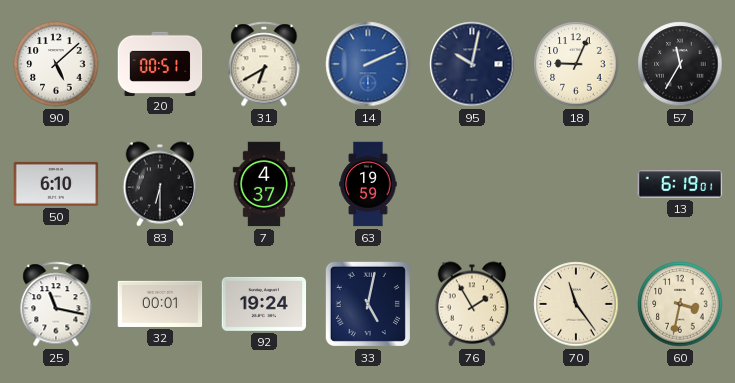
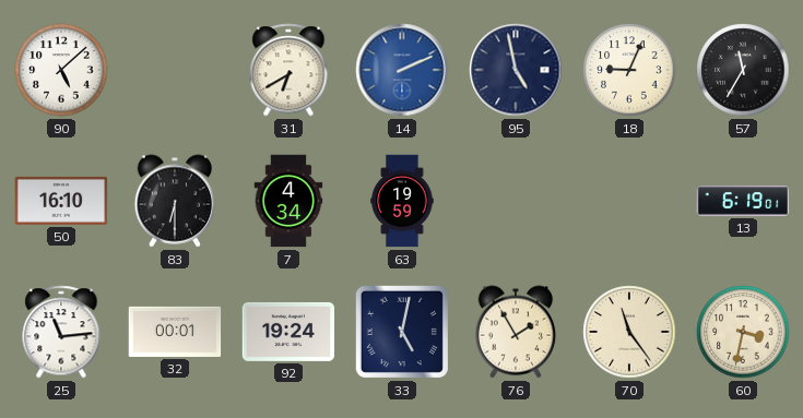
20: 00:51 -> none
95: 10:02 -> 4:58
50: 6:10 -> 16:10
7: 4:37 -> 4:34
25: 11:17 -> 11:14
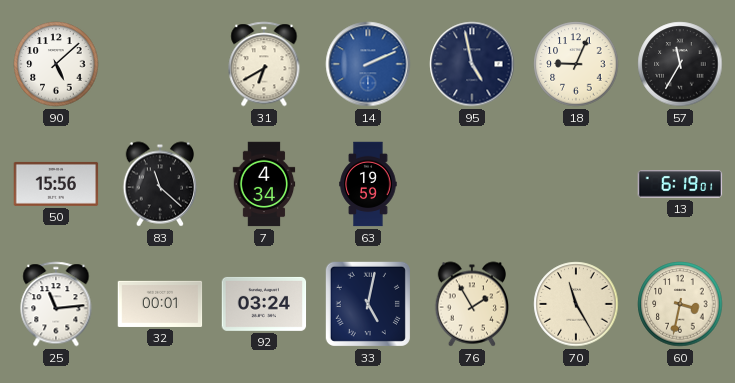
50: 16:10 -> 15:56
83: 6:30 -> 11:22
92: 19:24 -> 03:24
70: 11:24 -> 11:25
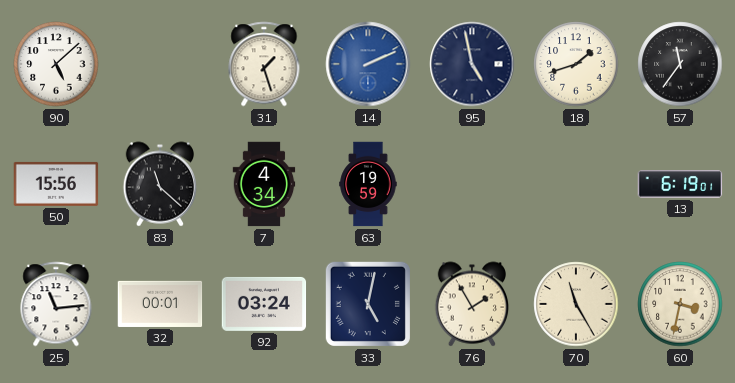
31: 6:40 -> 1:27
18: 9:04 -> 1:42
57: 11:35 -> 11:36
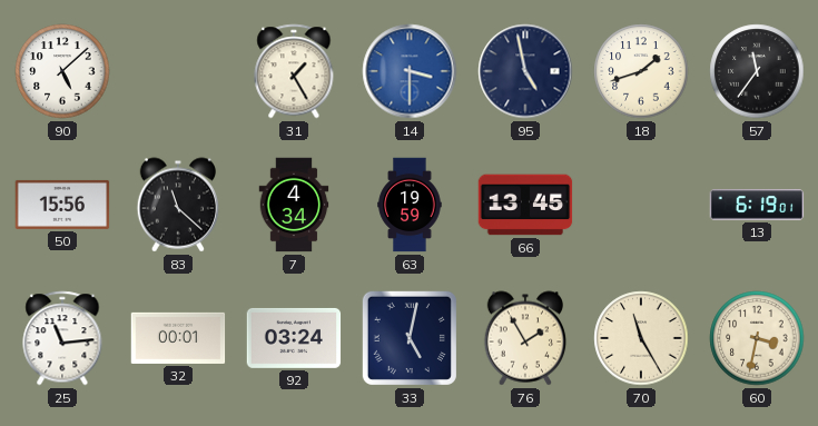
31: 1:27 -> 1:25
14: 2:11 -> 3:30
66: none -> 13:45
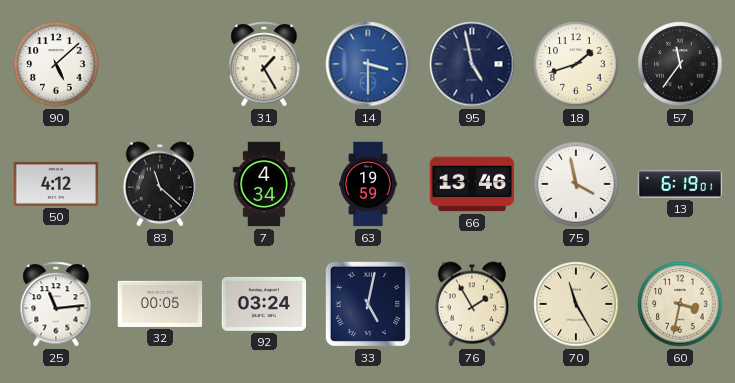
50: 15:56 -> 4:12
66: 13:45 -> 13:46
75: none -> 3:58
32: 00:01 -> 00:05
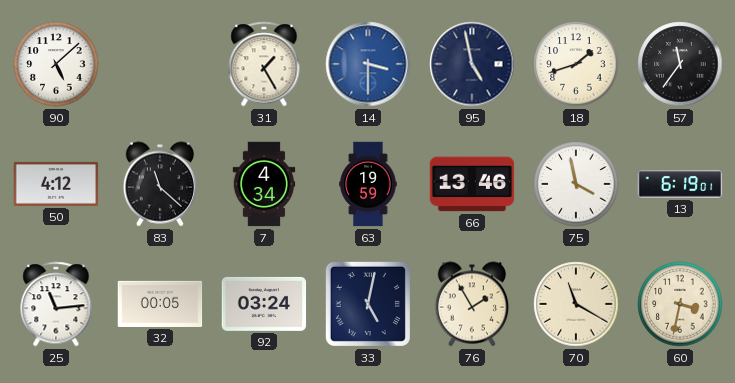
70: 11:25 -> 11:20
